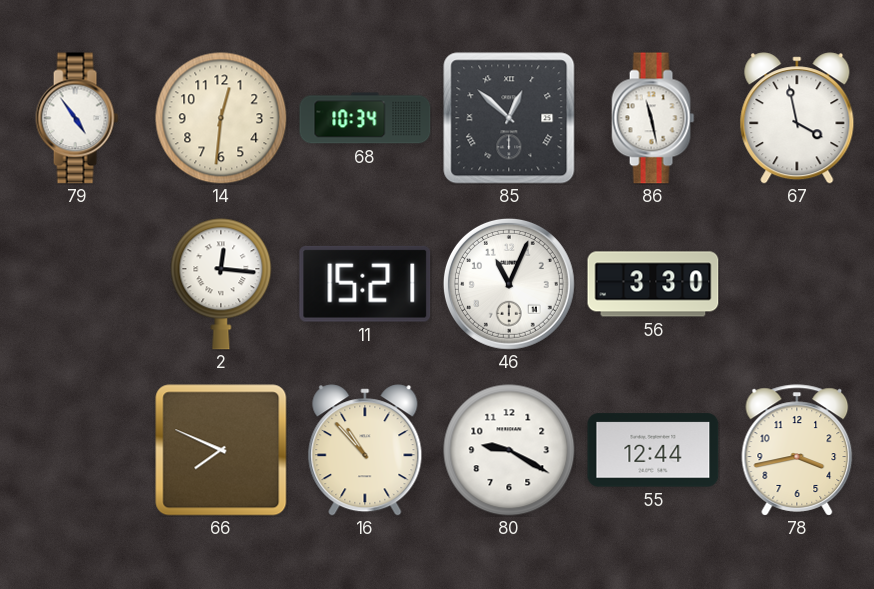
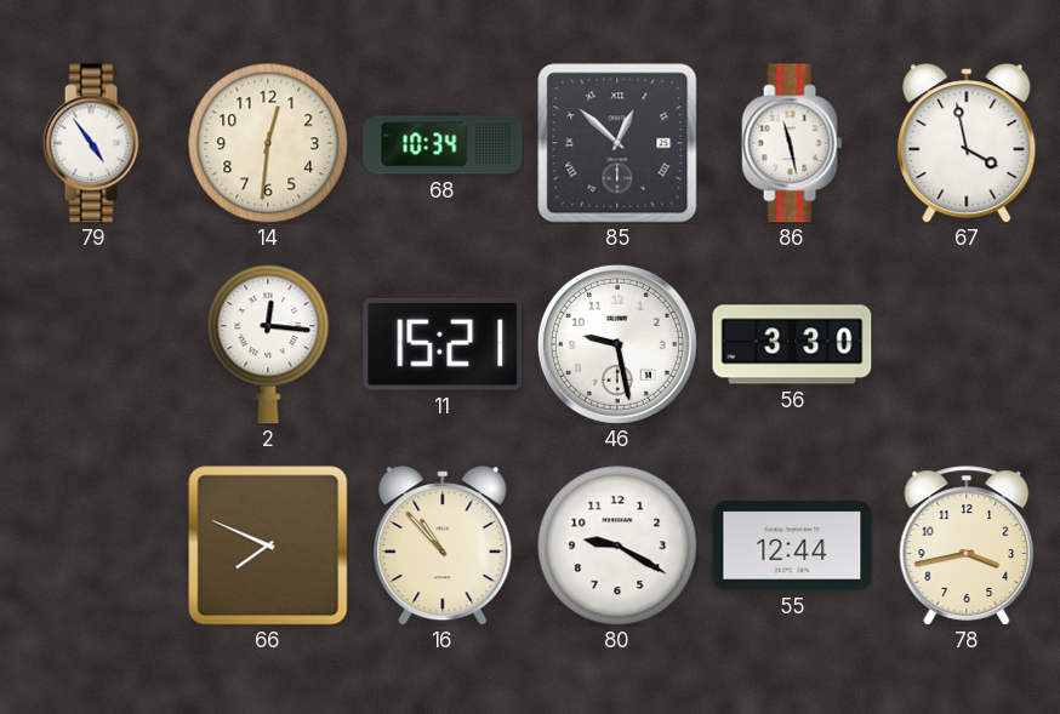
46: 11:04 -> 9:28
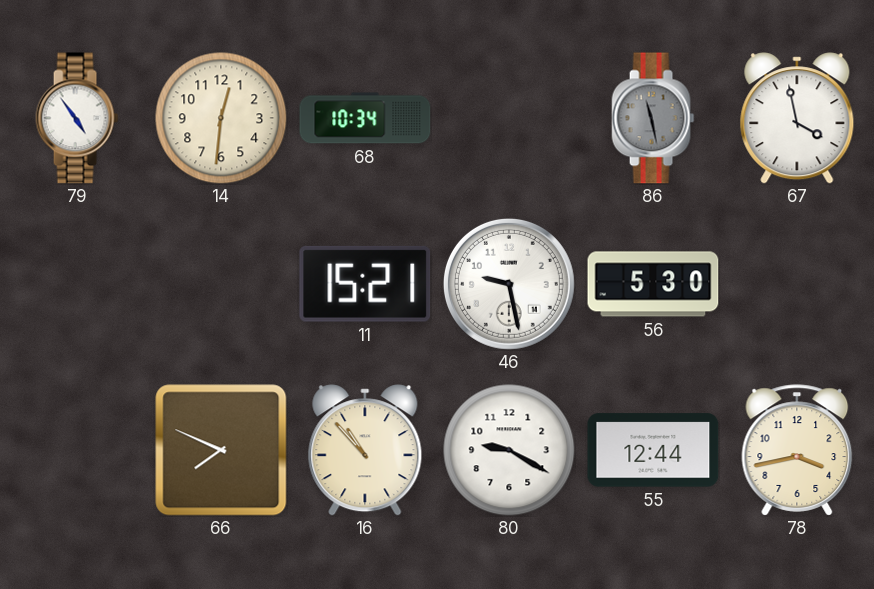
85: 12:52 -> none
86 dial: white -> grey
2: 12:16 -> none
56: 3:30 -> 5:30
